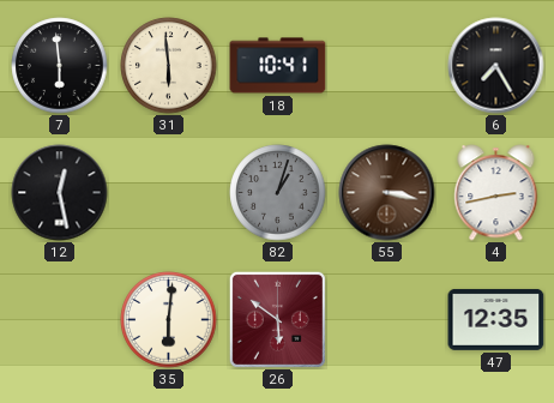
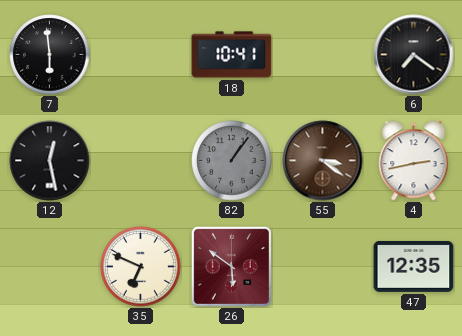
31: 5:59 -> none
6: 7:25 -> 7:21
82: 1:03 -> 1:06
55: 3:17 -> 3:21
35: 6:01 -> 6:49
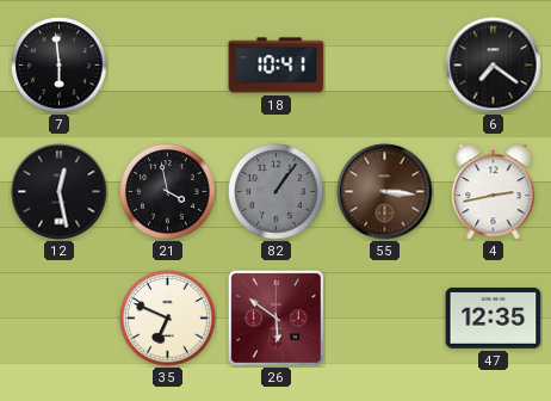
21: none -> 3:58
55: 3:21 -> 3:16
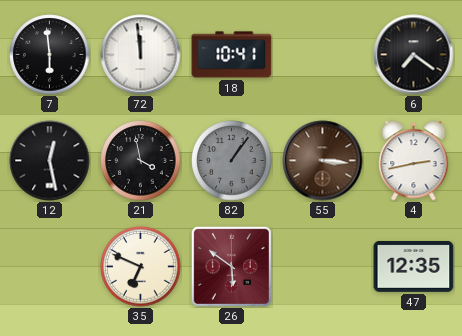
72: none -> 11:59
